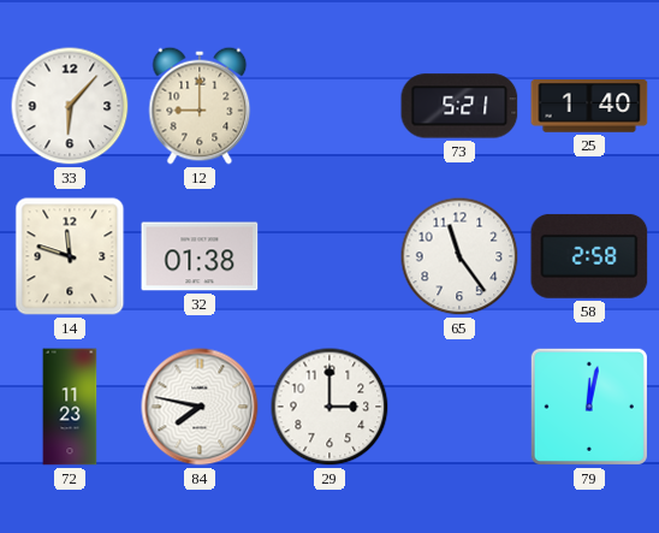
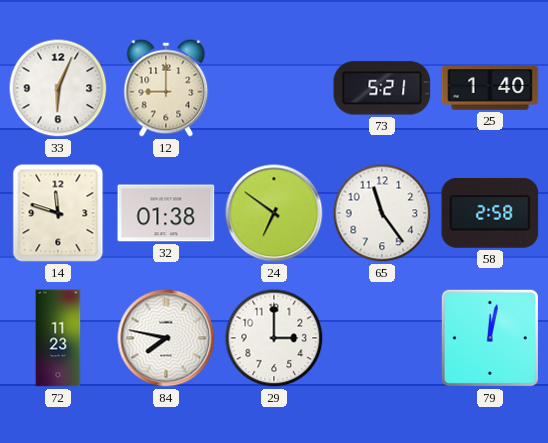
33: 6:07 -> 6:04
24: none -> 6:51
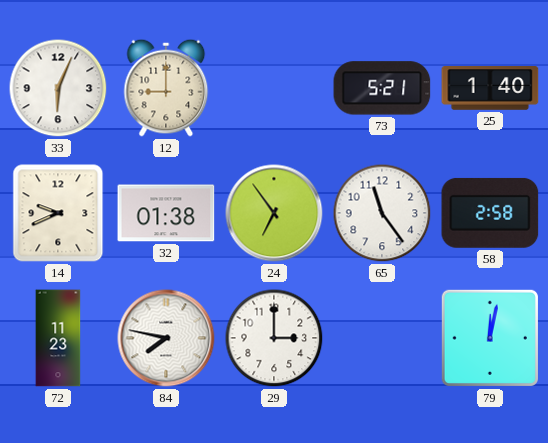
14: 11:48 -> 9:41
24: 6:51 -> 6:54
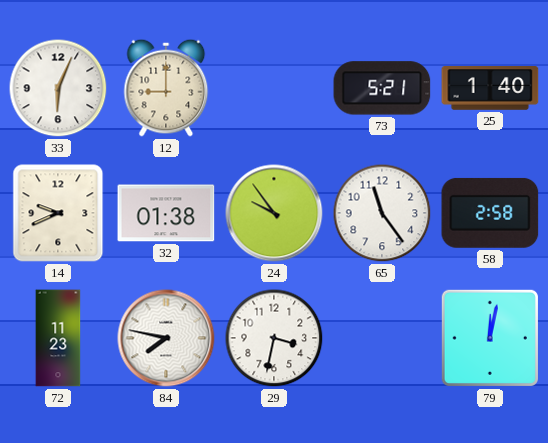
24: 6:54 -> 9:54
29: 3:00 -> 3:32
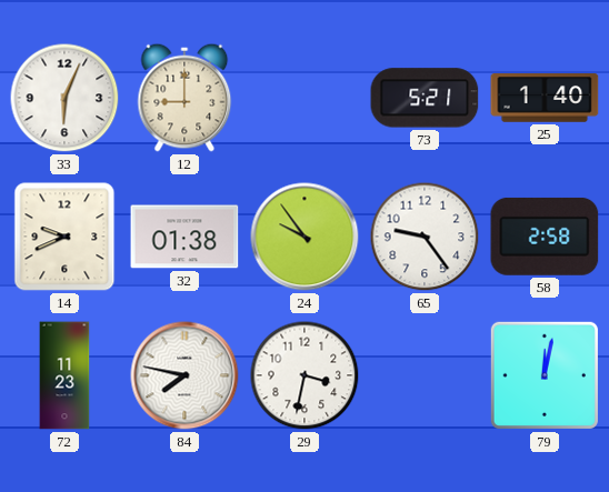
65: 11:24 -> 9:24
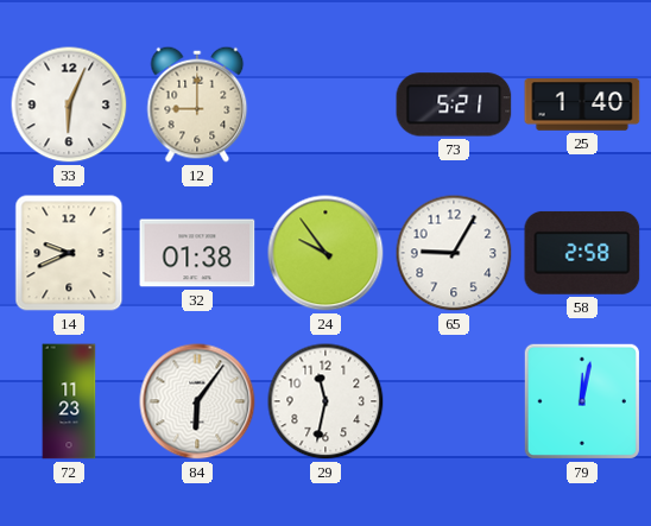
65: 9:24 -> 9:05
84: 7:47 -> 6:06
29: 3:32 -> 11:32
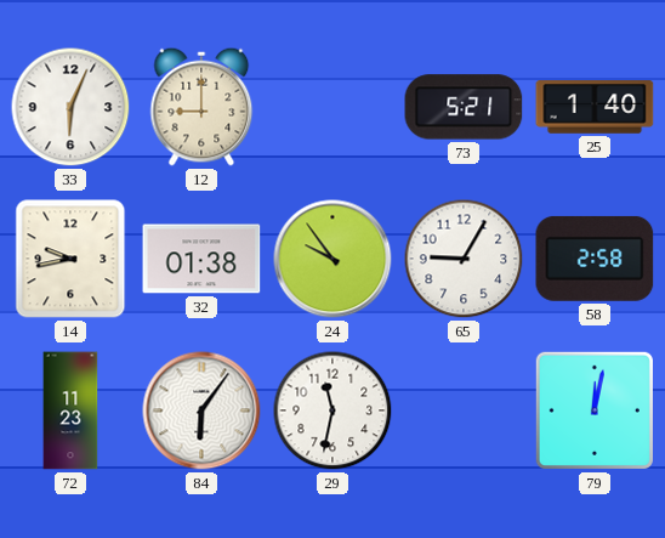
14: 9:41 -> 9:43
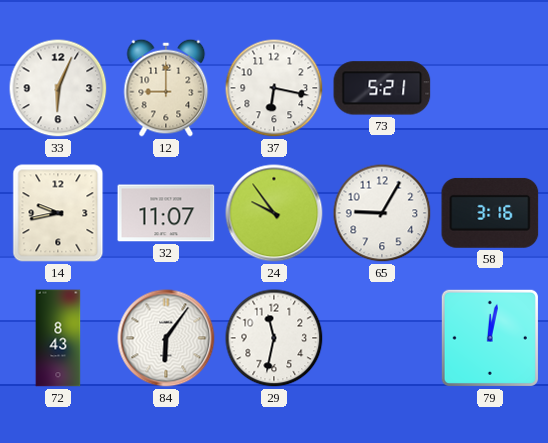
37: none -> 6:17
25: 1:40 -> none
32: 01:38 -> 11:07
58: 2:58 -> 3:16
72: 11:23 -> 8:43
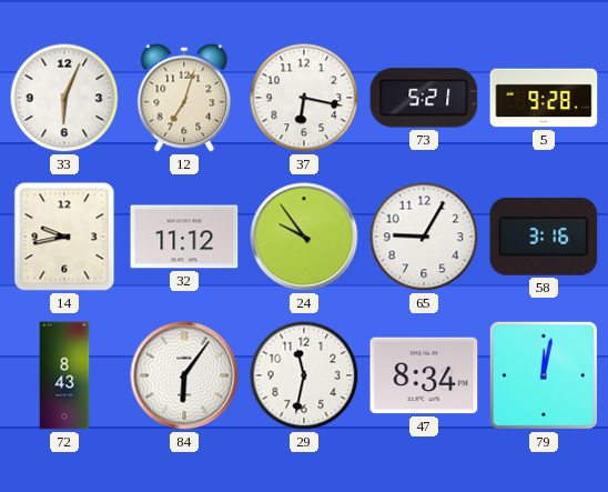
12: 9:00 -> 7:03
5: none -> 9:28
32: 11:07 -> 11:12
47: none -> 8:34
